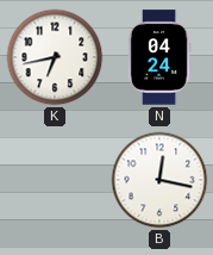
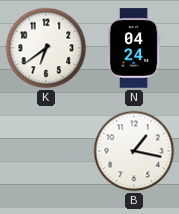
K: 6:43 -> 6:39
B: 12:17 -> 1:17
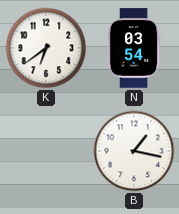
N: 04:24 -> 03:54
